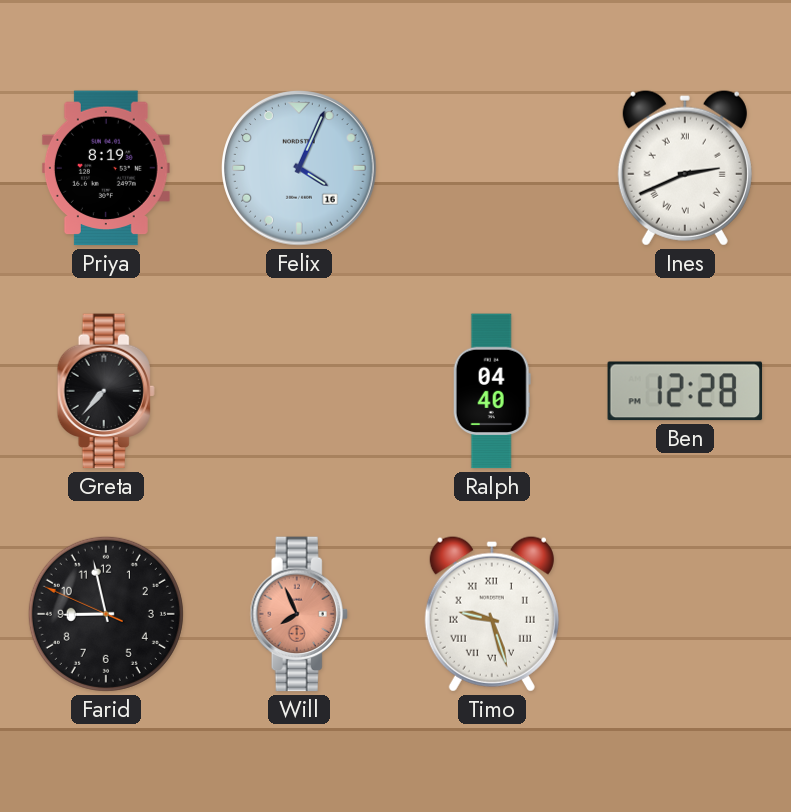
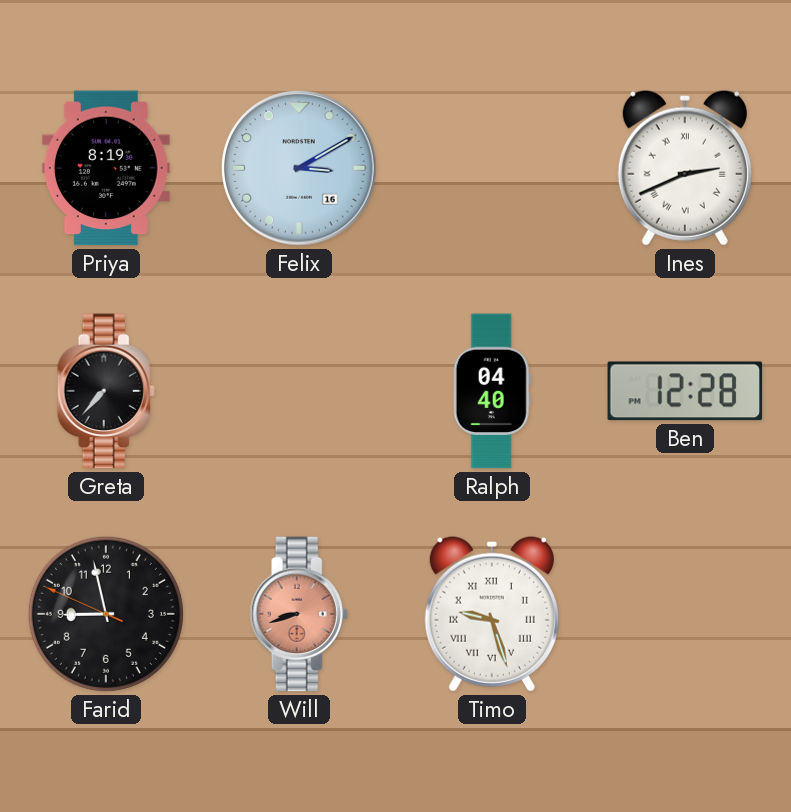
Felix: 4:04 -> 3:10
Will: 7:56 -> 8:42
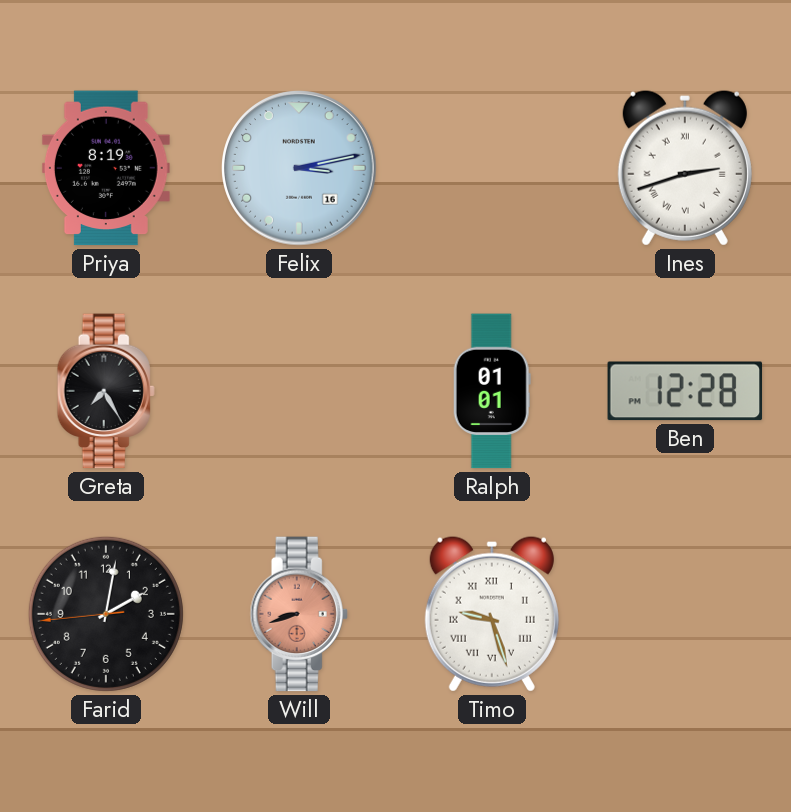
Felix: 3:10 -> 3:13
Ines: 2:41 -> 2:42
Greta: 7:37 -> 7:25
Ralph: 04:40 -> 01:01
Farid: 8:57 -> 2:01
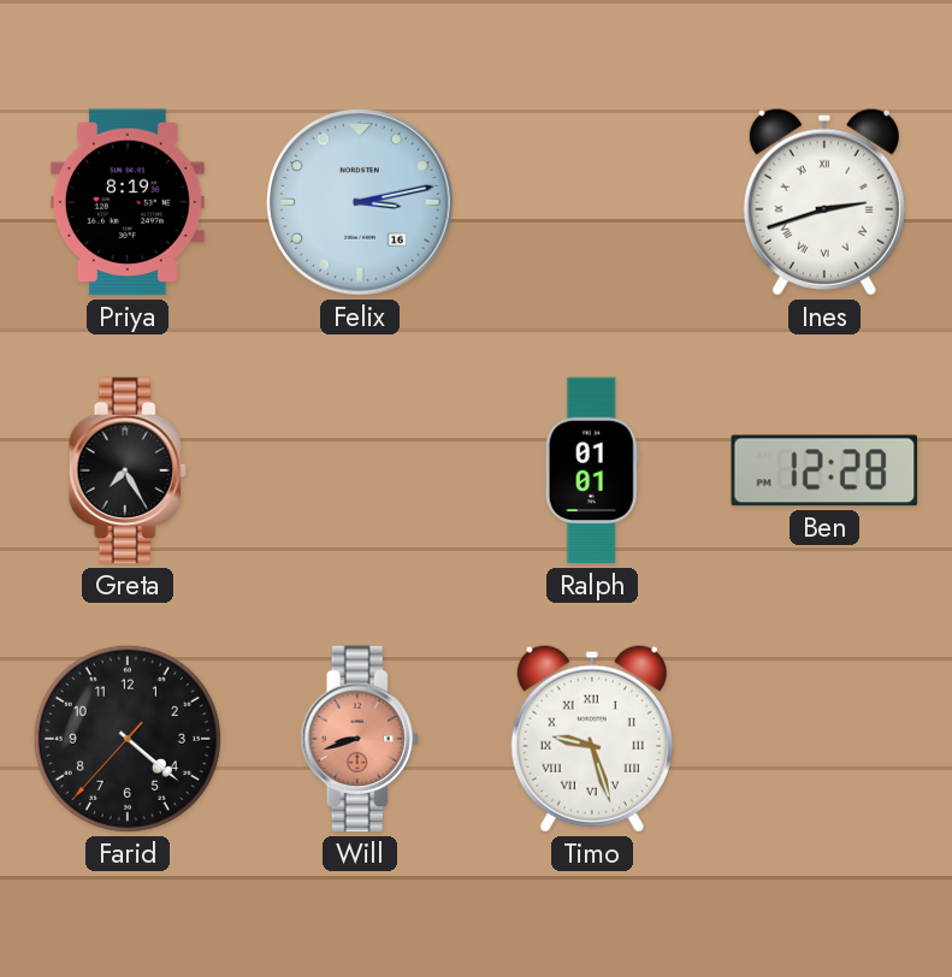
Farid: 2:01 -> 4:21
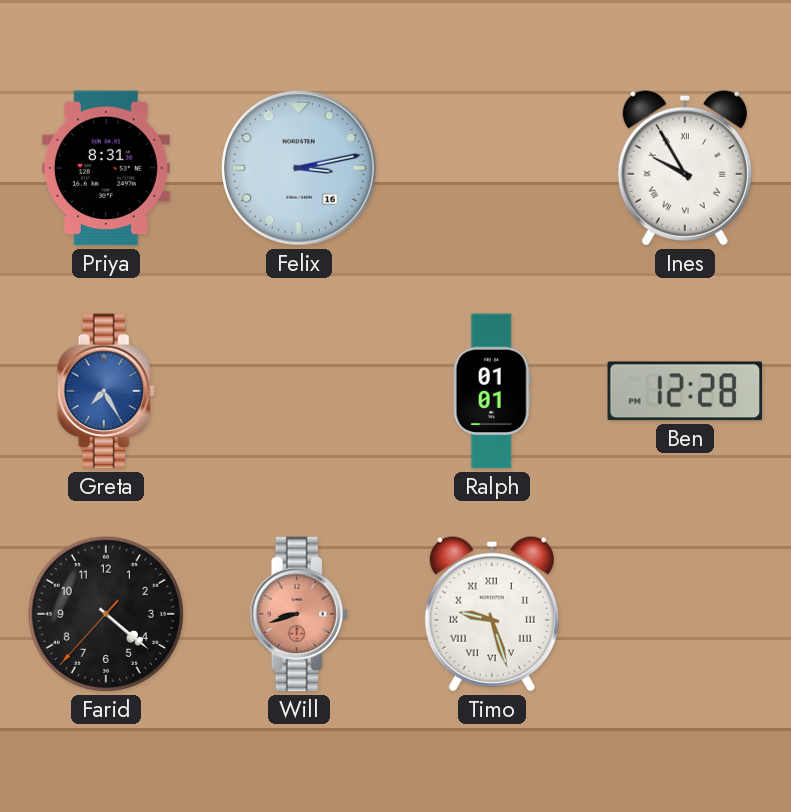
Priya: 8:19 -> 8:31
Ines: 2:42 -> 9:55
Greta dial: black -> blue
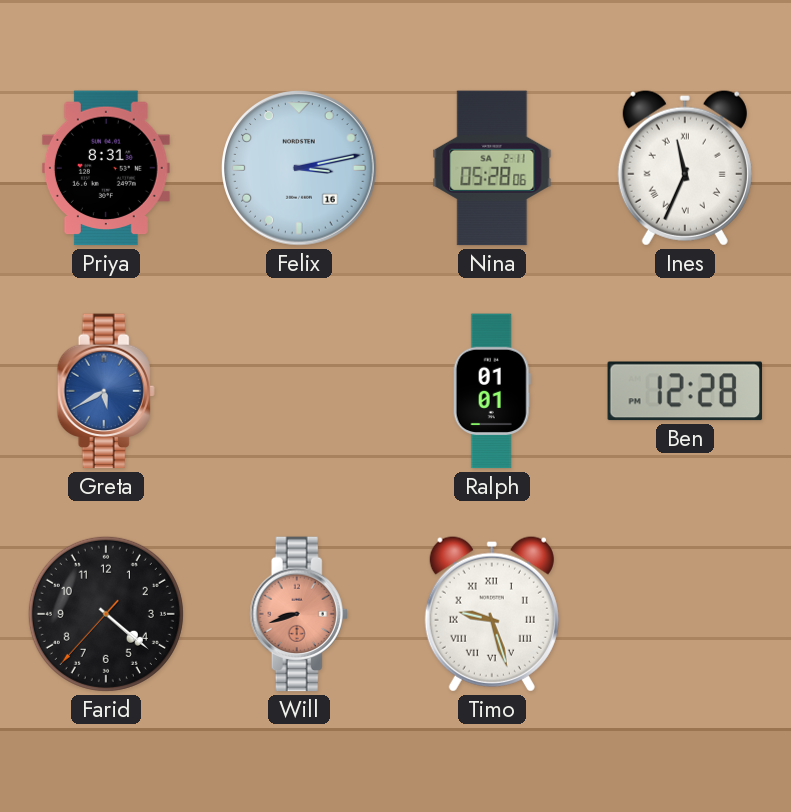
Nina: none -> 05:28
Ines: 9:55 -> 11:34
Greta: 7:25 -> 5:40
